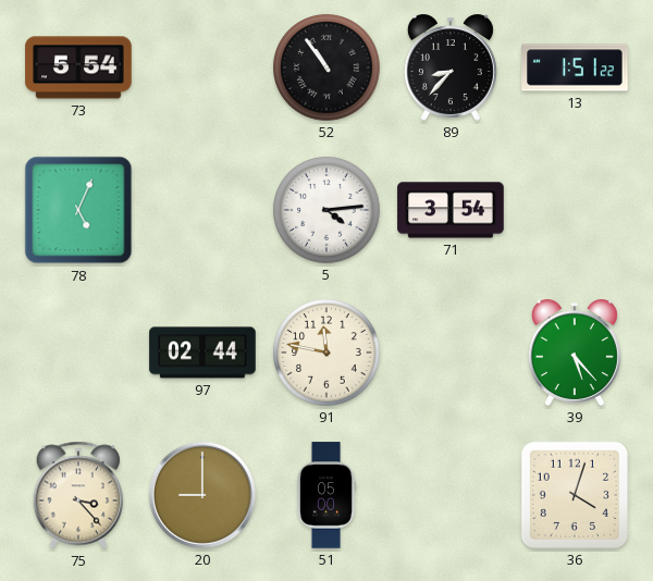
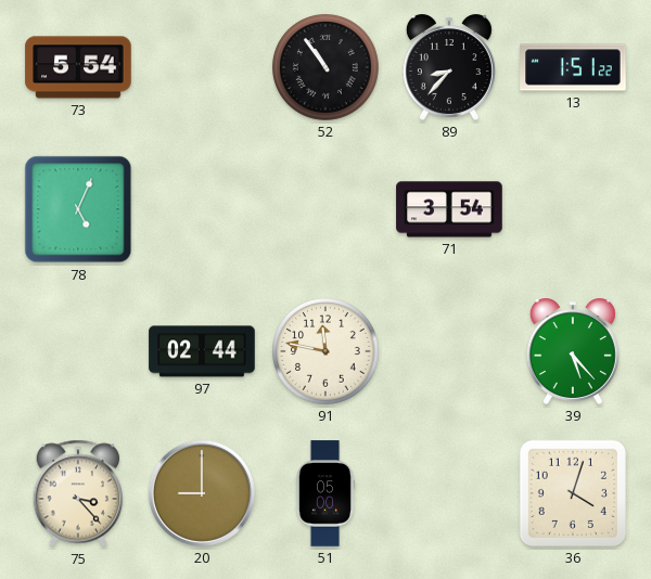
5: 4:14 -> none
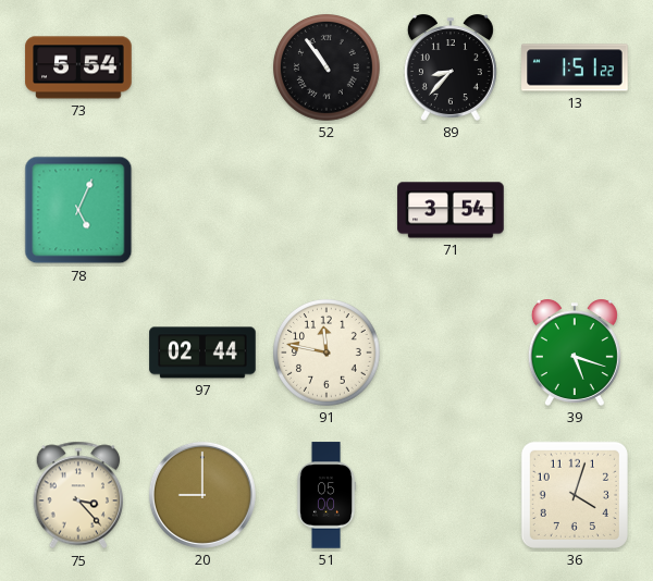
39: 5:23 -> 5:18
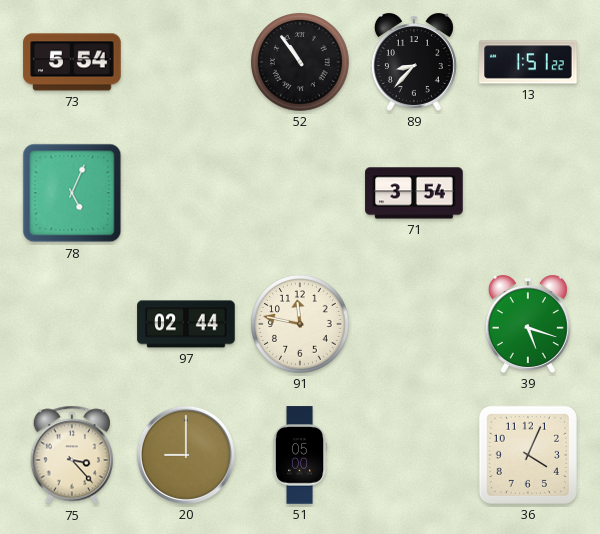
36: 4:03 -> 4:04
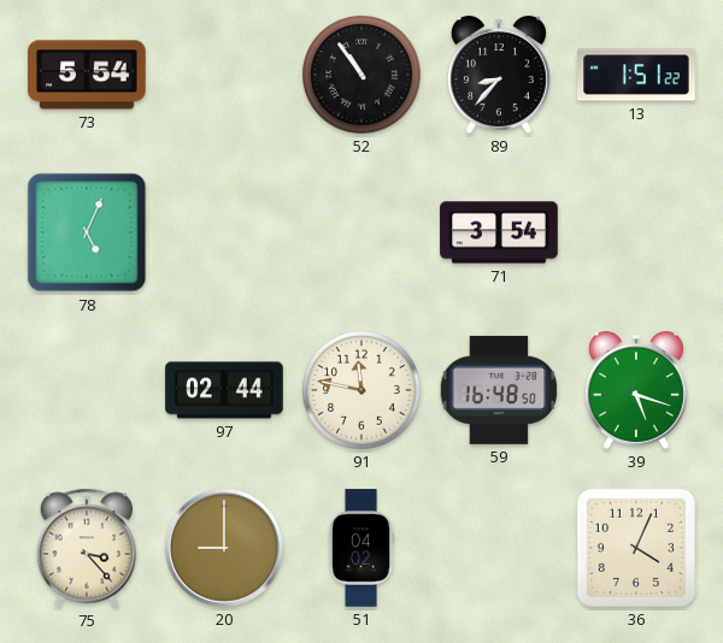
59: none -> 16:48
51: 05:00 -> 04:02
